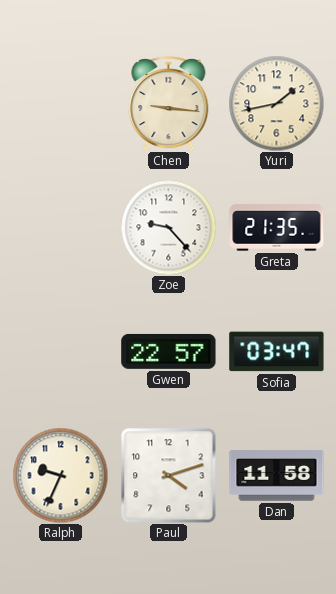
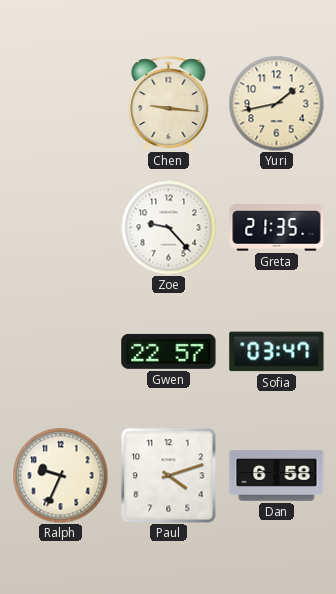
Dan: 11:58 -> 6:58
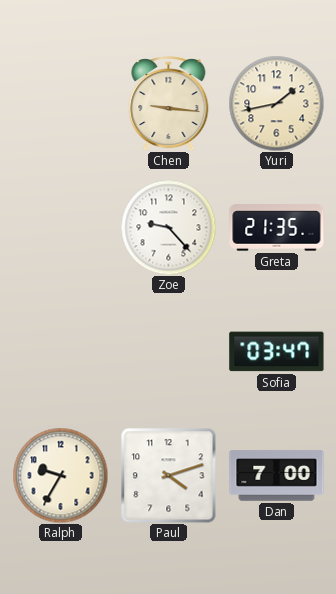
Gwen: 22:57 -> none
Ralph: 9:34 -> 9:35
Dan: 6:58 -> 7:00
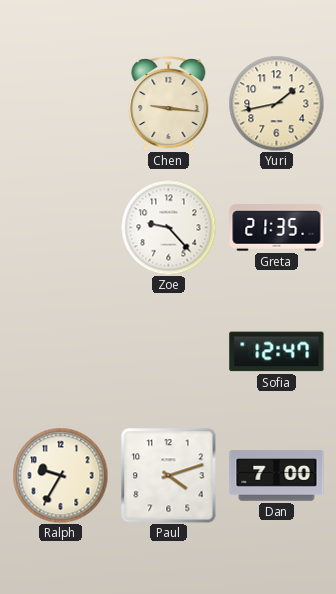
Sofia: 03:47 -> 12:47
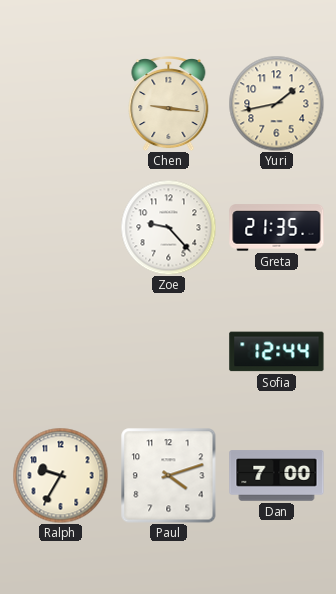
Sofia: 12:47 -> 12:44
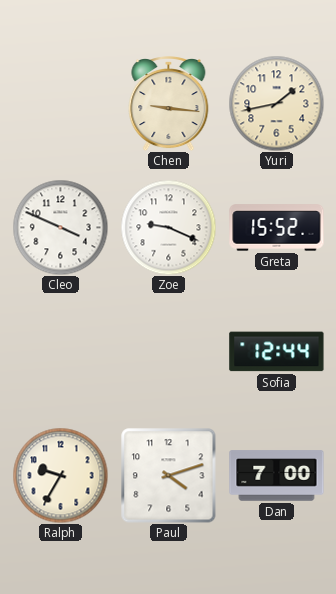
Cleo: none -> 3:49
Zoe: 9:23 -> 9:19
Greta: 21:35 -> 15:52
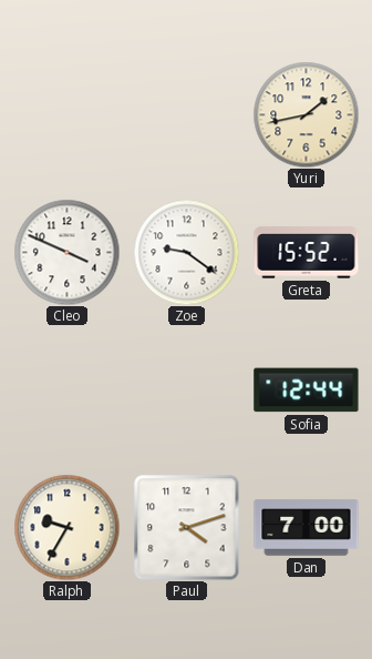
Chen: 9:16 -> none
Zoe: 9:19 -> 9:21
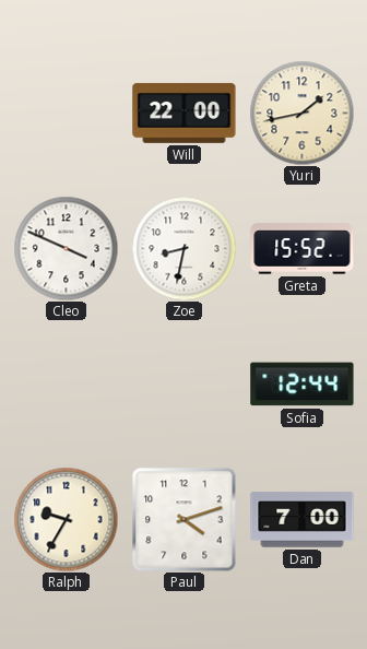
Will: none -> 22:00
Zoe: 9:21 -> 8:32
